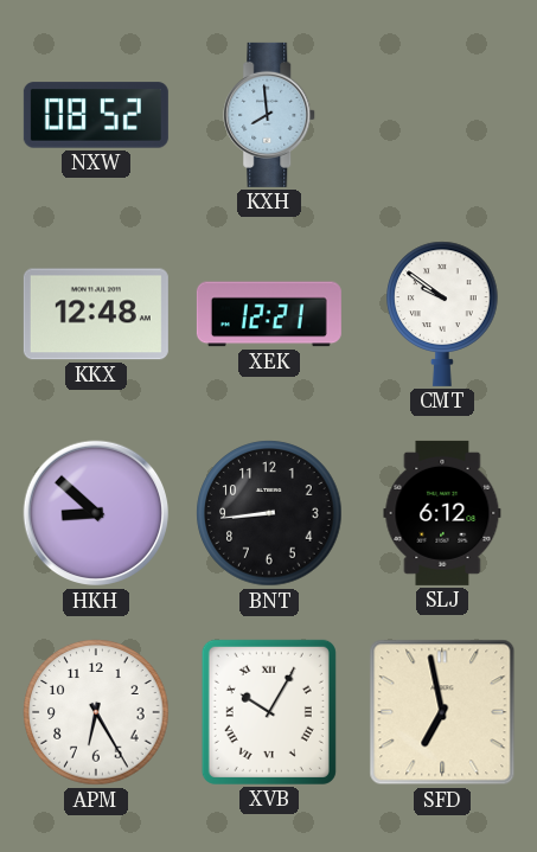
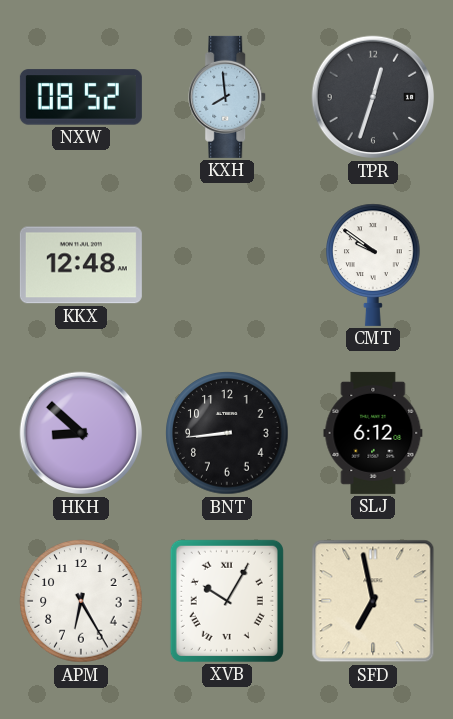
TPR: none -> 12:33
XEK: 12:21 -> none
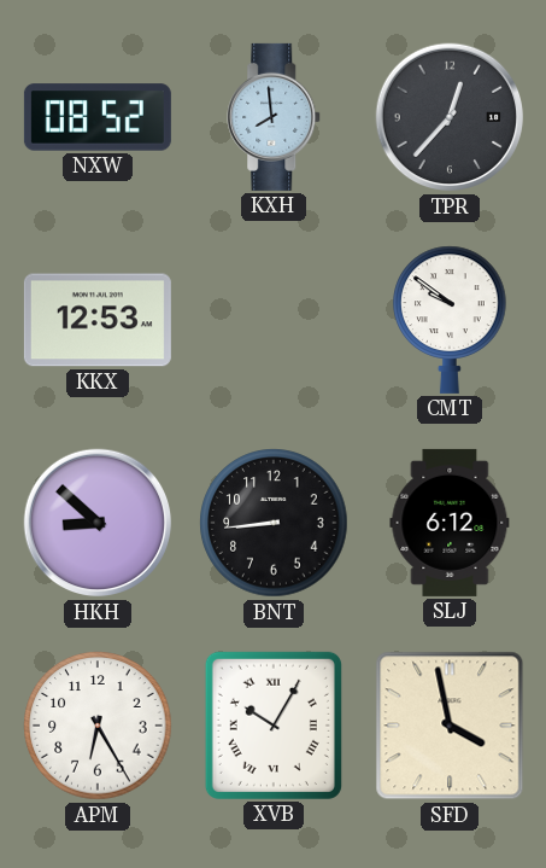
TPR: 12:33 -> 12:37
KKX: 12:48 -> 12:53
SFD: 6:58 -> 3:58
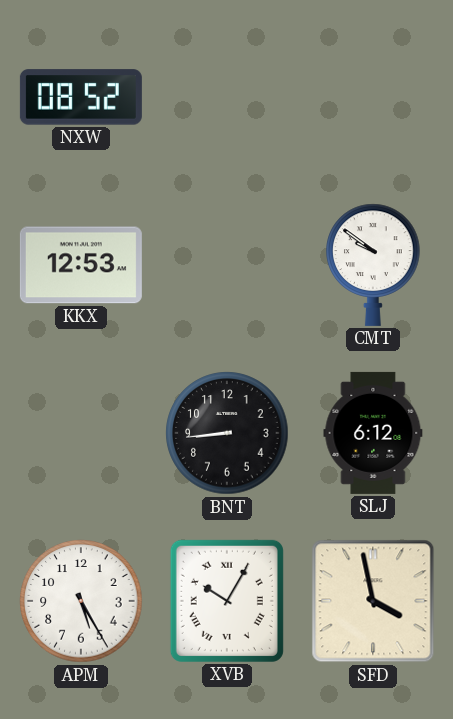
KXH: 7:59 -> none
TPR: 12:37 -> none
HKH: 8:52 -> none
APM: 6:25 -> 5:25
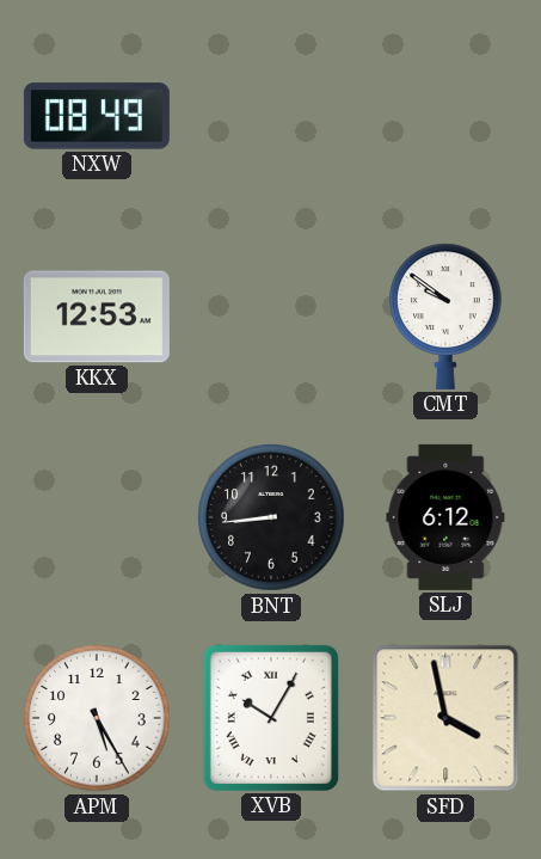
NXW: 08:52 -> 08:49
